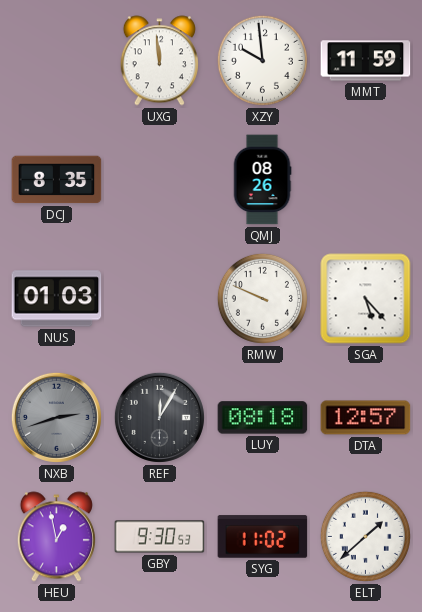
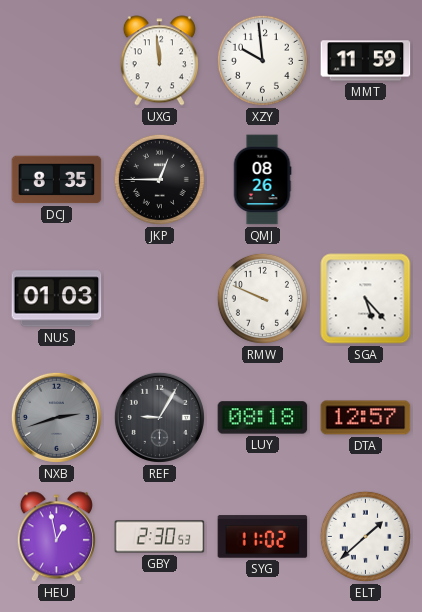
JKP: none -> 12:45
REF: 12:05 -> 9:05
GBY: 9:30 -> 2:30
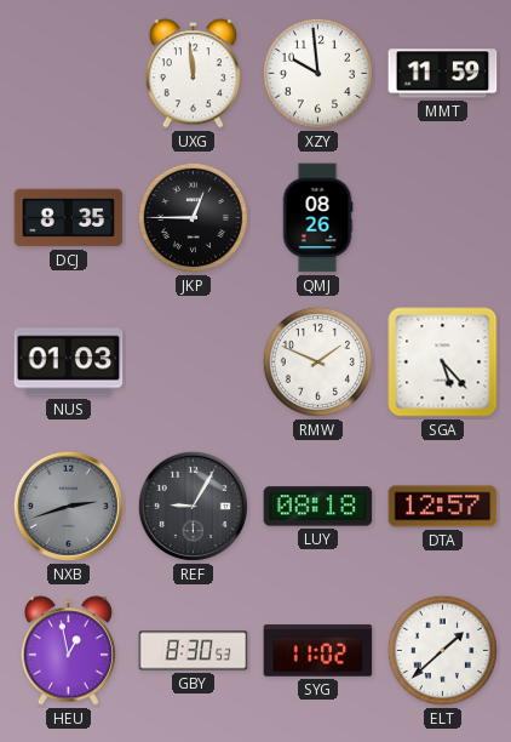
RMW: 9:49 -> 1:49
GBY: 2:30 -> 8:30
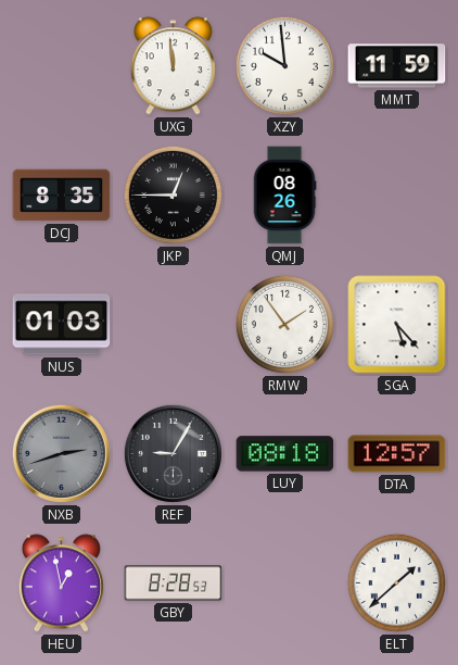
RMW: 1:49 -> 1:54
GBY: 8:30 -> 8:28
SYG: 11:02 -> none
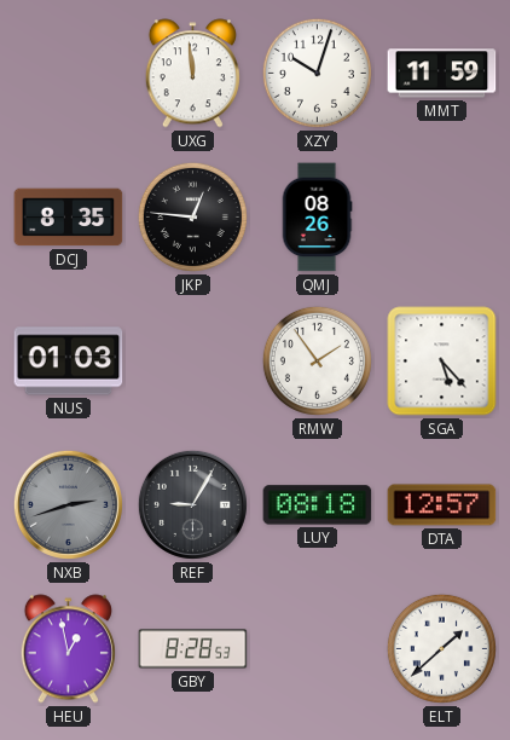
XZY: 9:59 -> 10:03
JKP: 12:45 -> 12:46
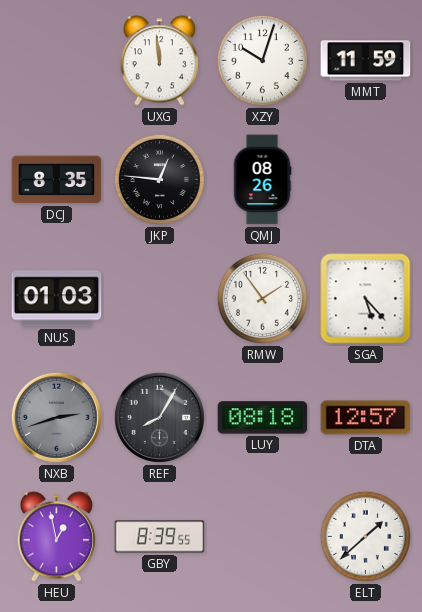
REF: 9:05 -> 8:05
GBY: 8:28 -> 8:39
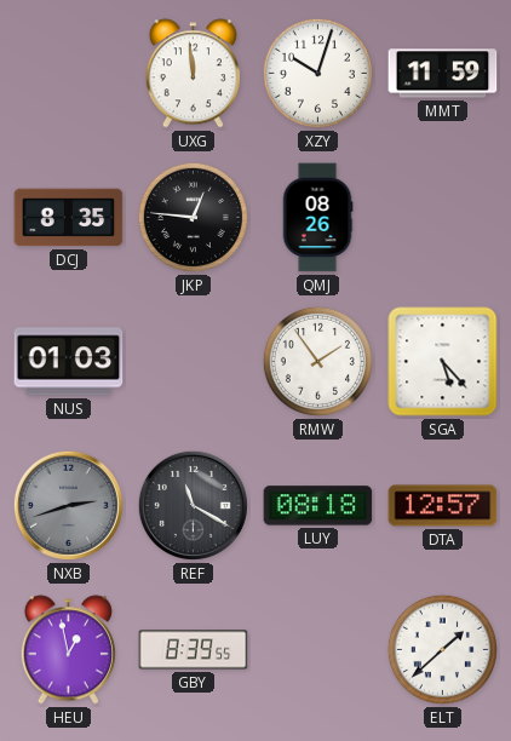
REF: 8:05 -> 11:20
